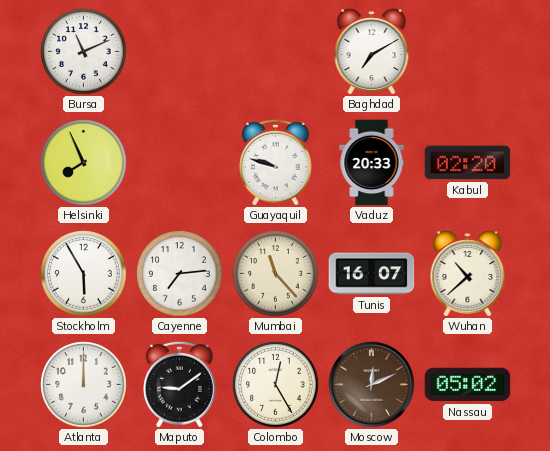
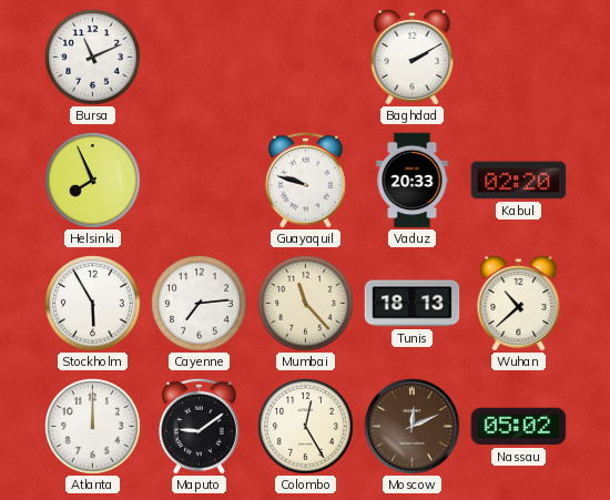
Baghdad: 7:10 -> 2:10
Tunis: 16:07 -> 18:13
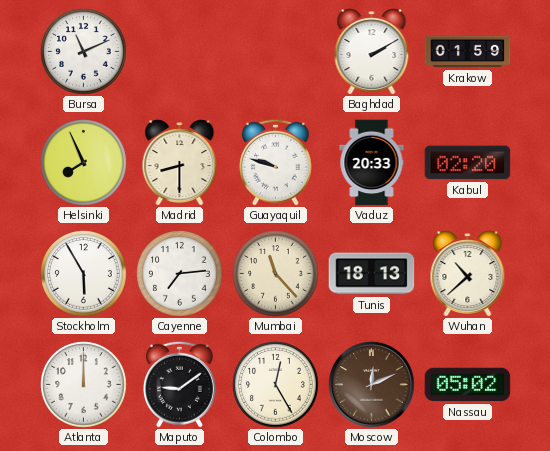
Krakow: none -> 01:59
Madrid: none -> 8:30
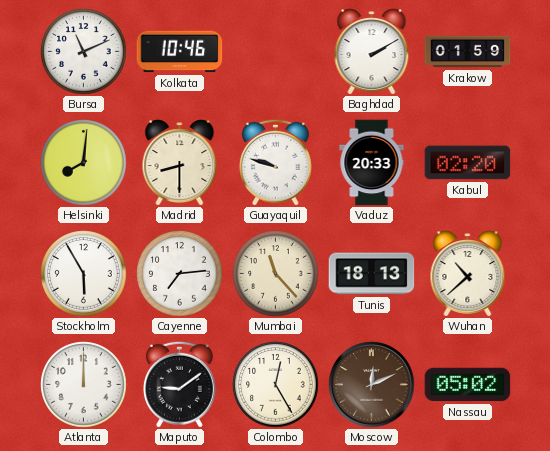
Kolkata: none -> 10:46
Helsinki: 7:56 -> 8:01
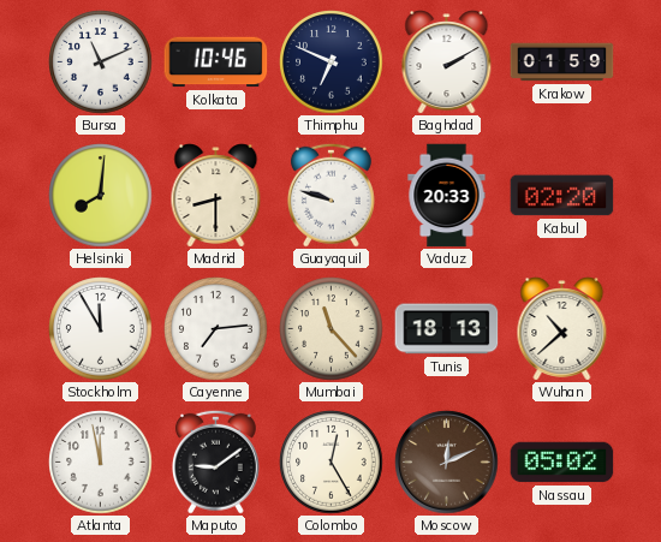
Thimphu: none -> 6:49
Stockholm: 5:55 -> 11:55
Atlanta: 12:00 -> 11:58
